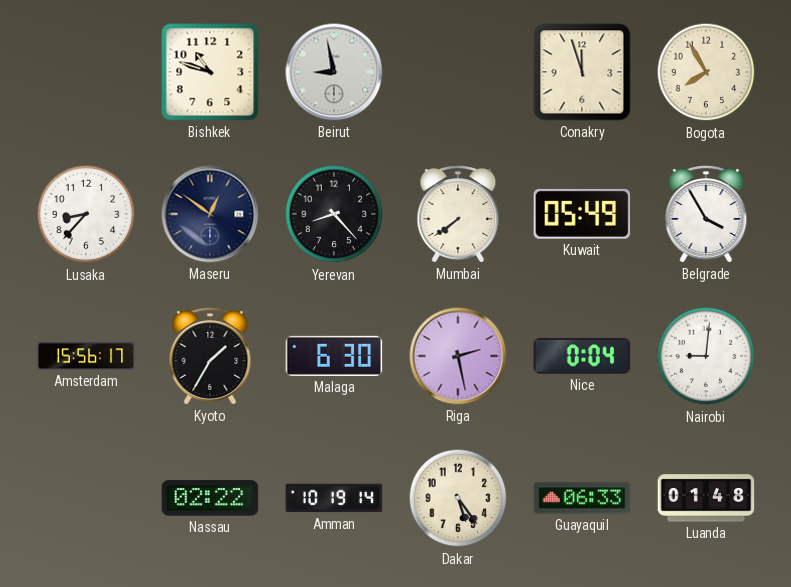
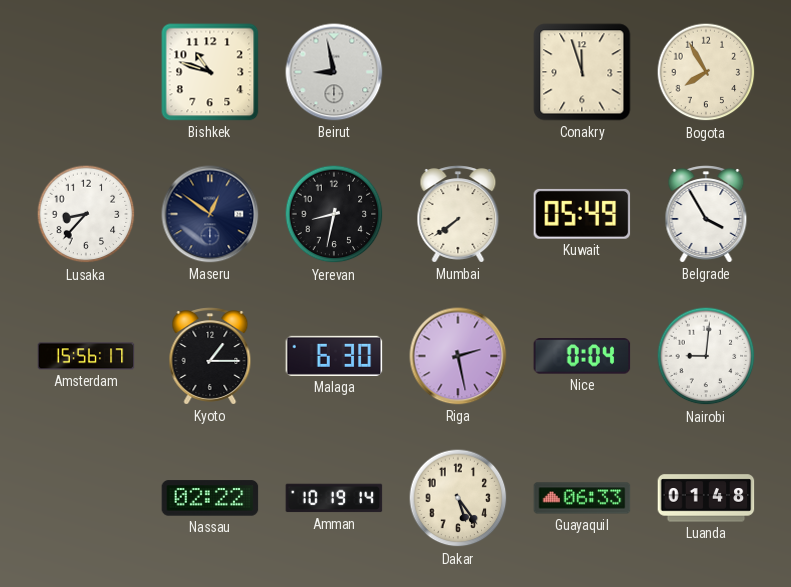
Yerevan: 8:23 -> 8:32
Kyoto: 1:35 -> 1:15
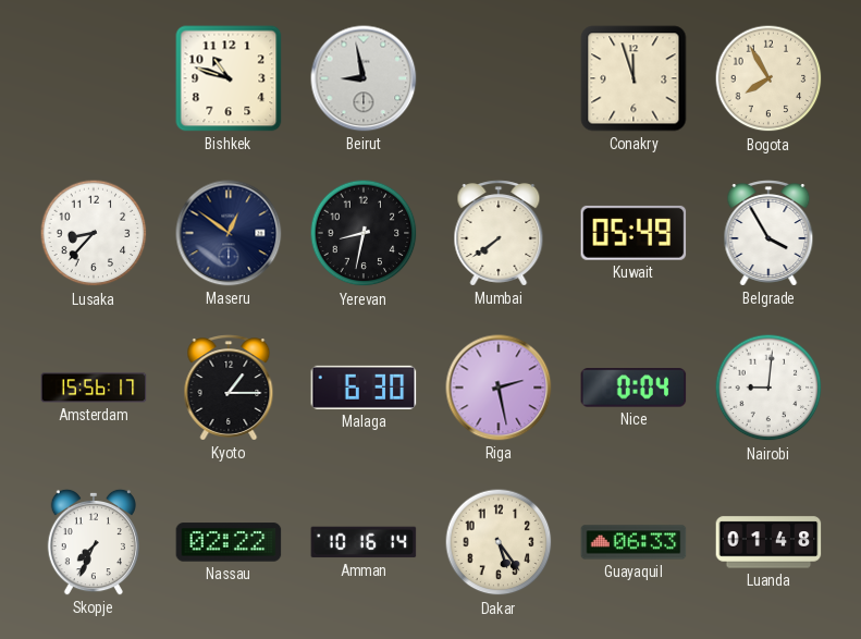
Skopje: none -> 7:34
Amman: 10:19 -> 10:16
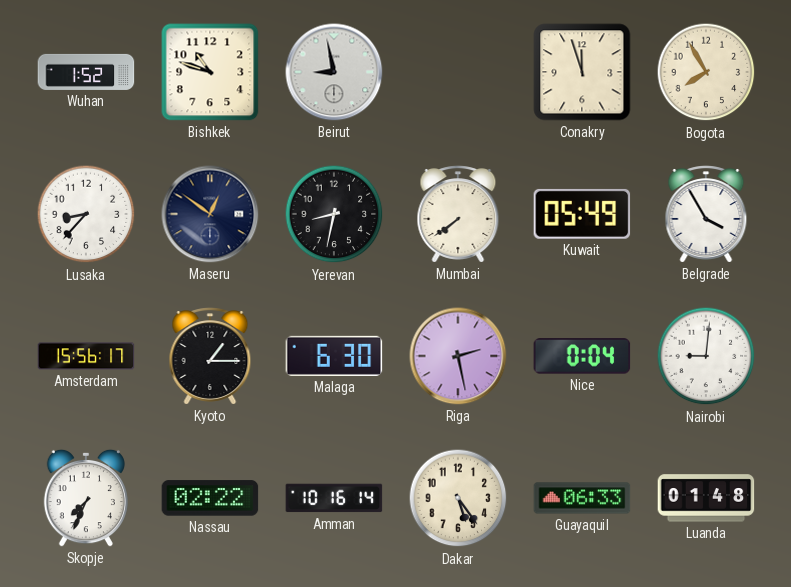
Wuhan: none -> 1:52
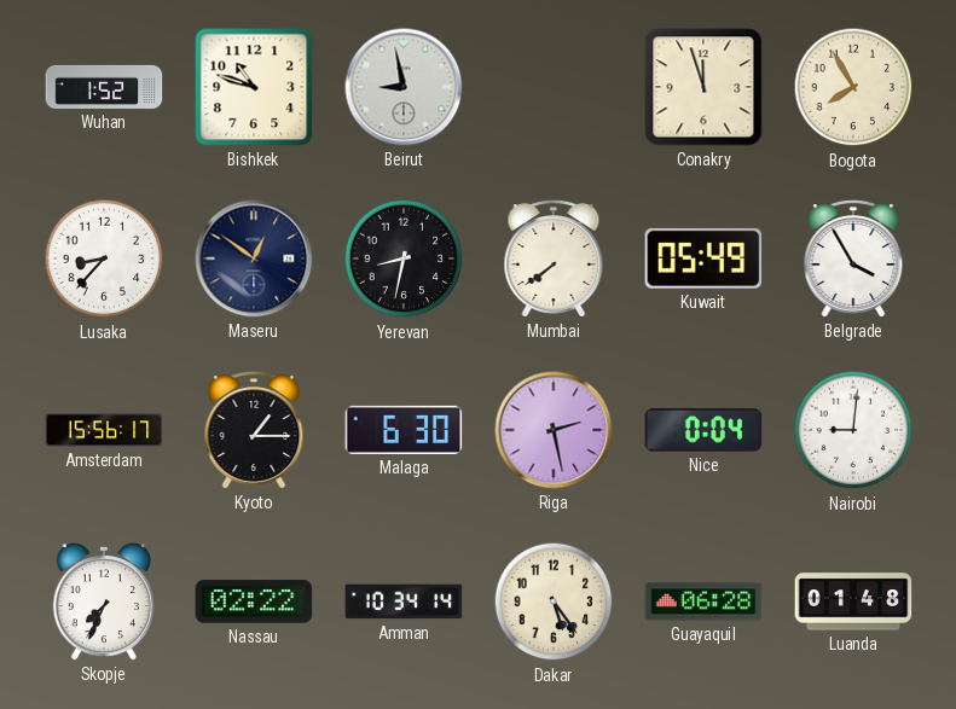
Amman: 10:16 -> 10:34
Guayaquil: 06:33 -> 06:28
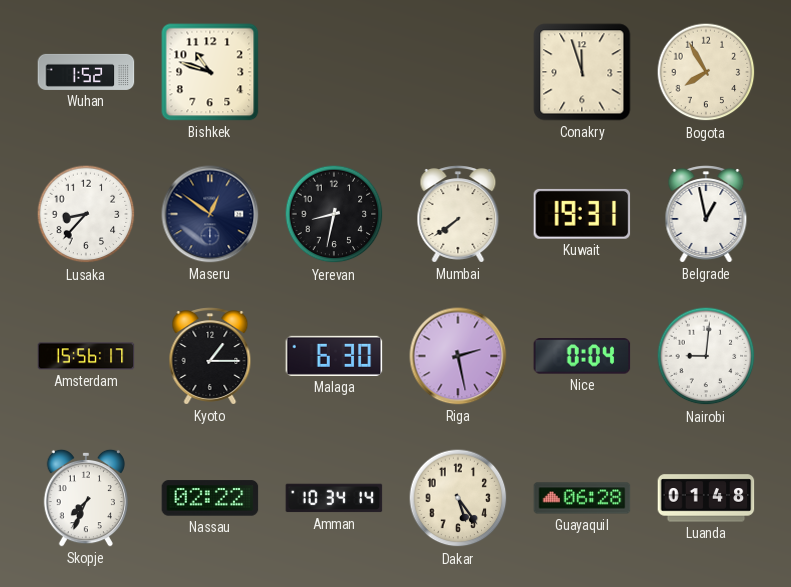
Beirut: 8:58 -> none
Kuwait: 05:49 -> 19:31
Belgrade: 3:55 -> 12:58
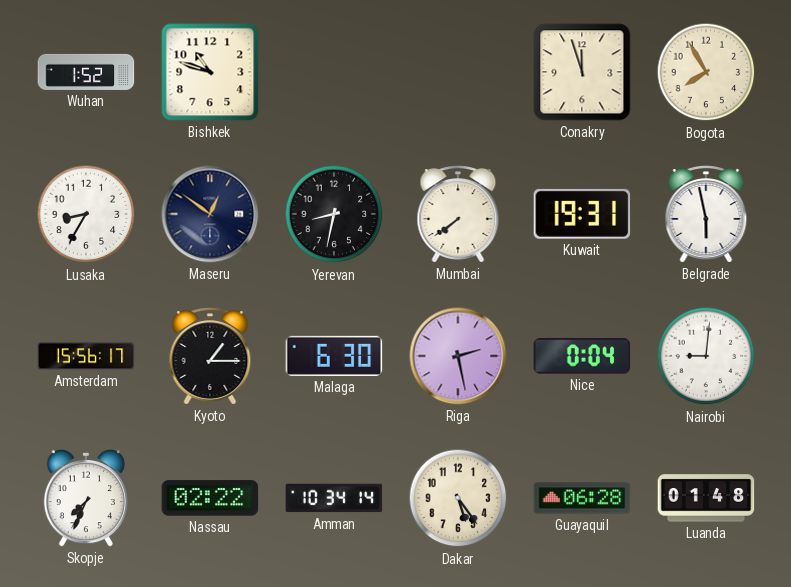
Lusaka: 8:37 -> 8:35
Belgrade: 12:58 -> 5:58
